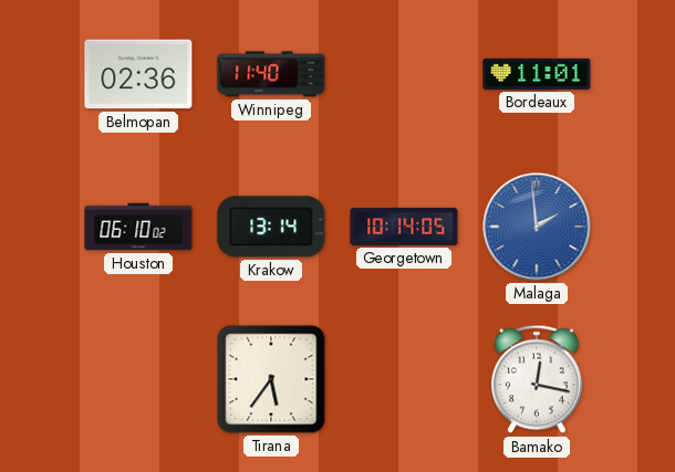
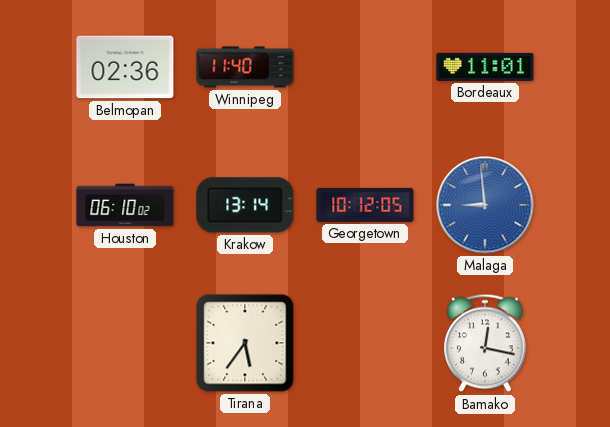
Georgetown: 10:14 -> 10:12
Malaga: 1:59 -> 8:59
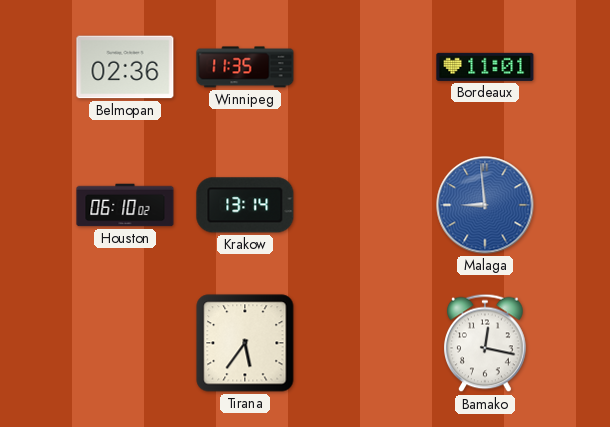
Winnipeg: 11:40 -> 11:35
Georgetown: 10:12 -> none
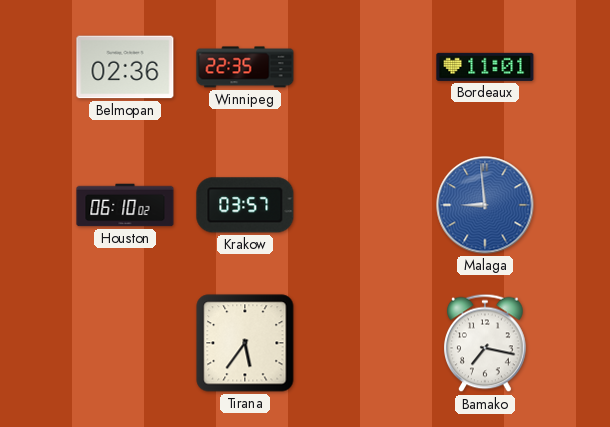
Winnipeg: 11:35 -> 22:35
Krakow: 13:14 -> 03:57
Bamako: 12:17 -> 7:17
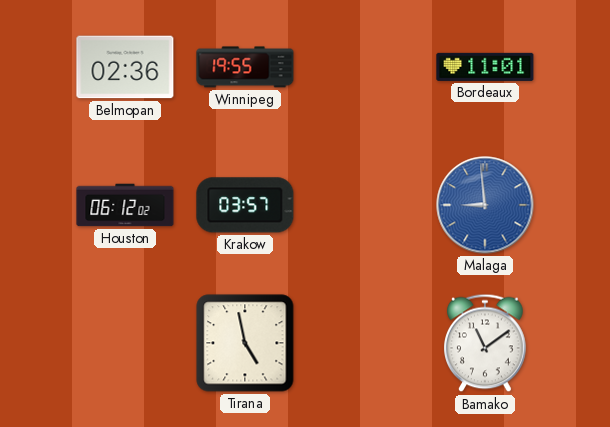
Winnipeg: 22:35 -> 19:55
Houston: 06:10 -> 06:12
Tirana: 5:36 -> 4:58
Bamako: 7:17 -> 11:09
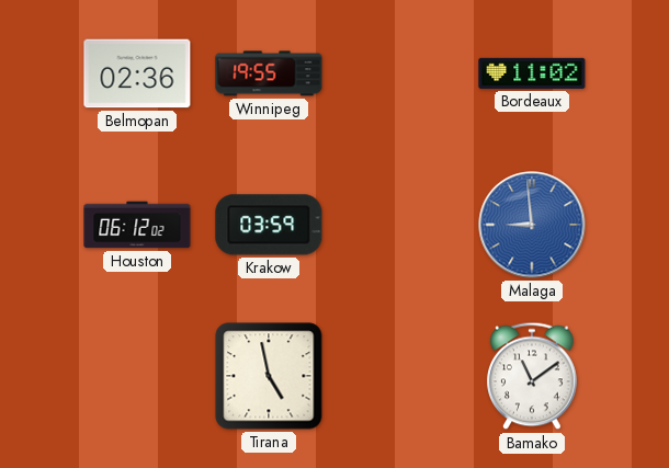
Bordeaux: 11:01 -> 11:02
Krakow: 03:57 -> 03:59
